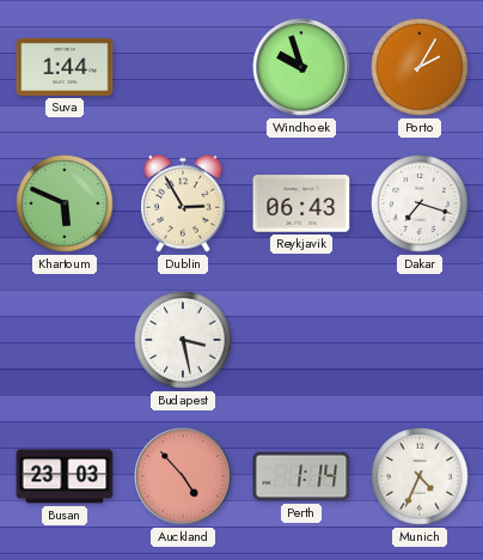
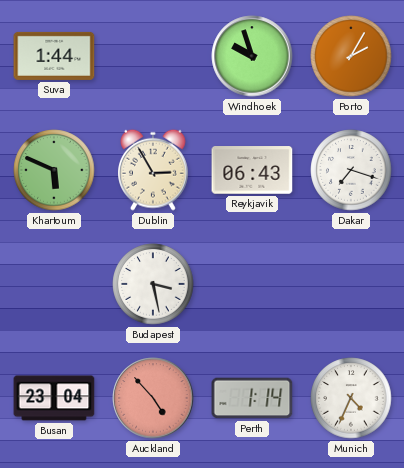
Busan: 23:03 -> 23:04
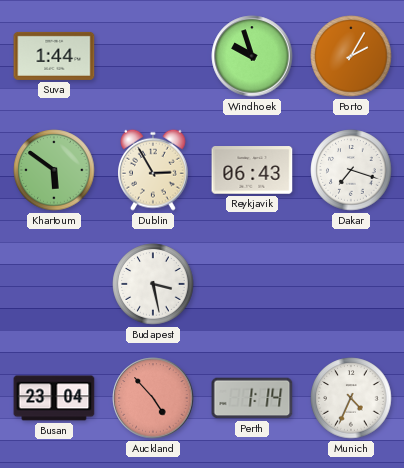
Khartoum: 5:49 -> 5:51
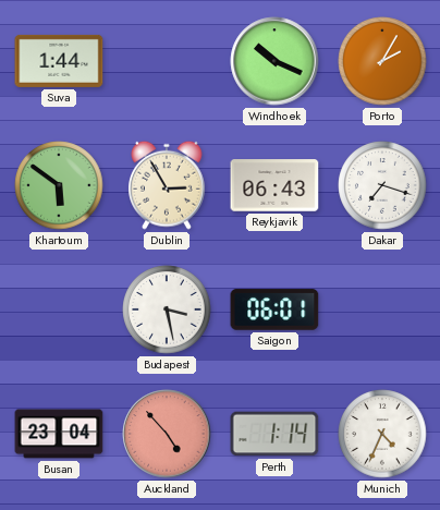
Windhoek: 9:57 -> 10:19
Saigon: none -> 06:01
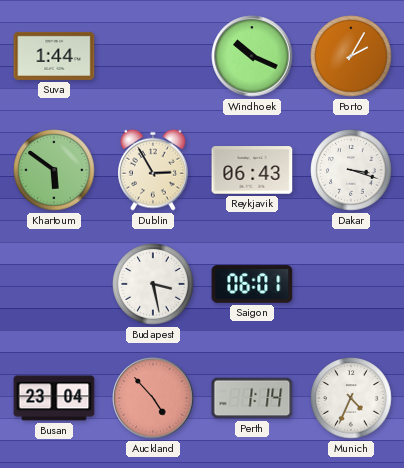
Dakar: 7:18 -> 3:18
